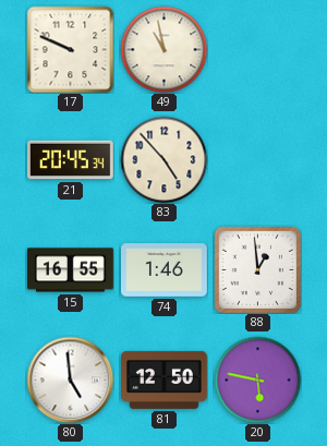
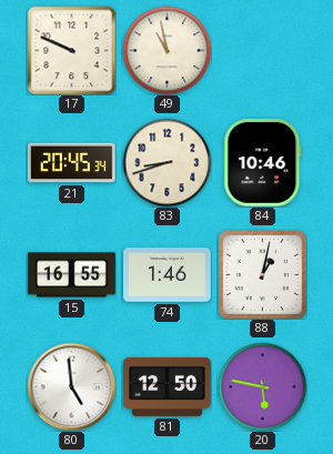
83: 4:53 -> 8:42
84: none -> 10:46
88: 12:59 -> 1:02
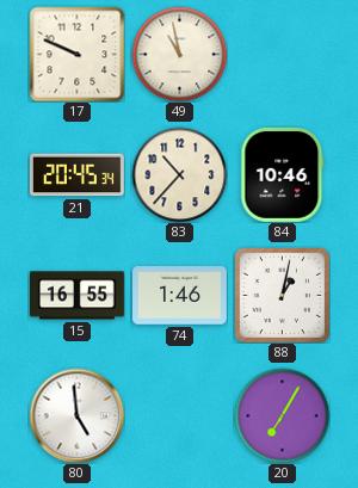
83: 8:42 -> 10:37
81: 12:50 -> none
20: 5:47 -> 7:05
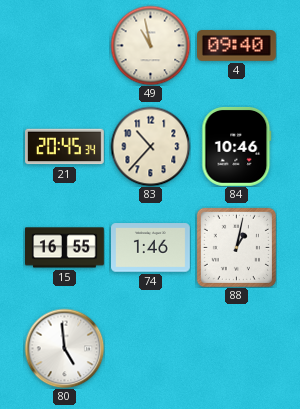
17: 9:49 -> none
4: none -> 09:40
20: 7:05 -> none
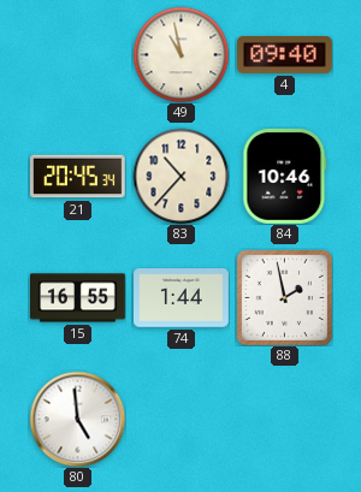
74: 1:46 -> 1:44
88: 1:02 -> 1:58
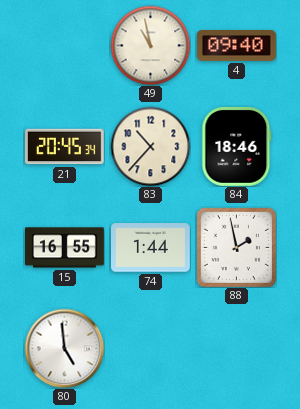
84: 10:46 -> 18:46
